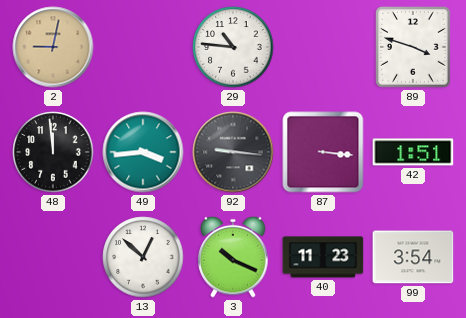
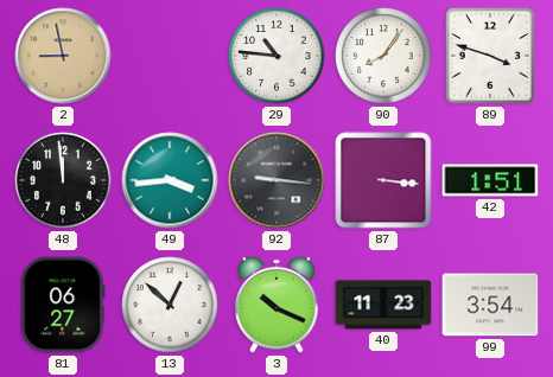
2: 9:02 -> 8:58
90: none -> 8:06
81: none -> 06:27
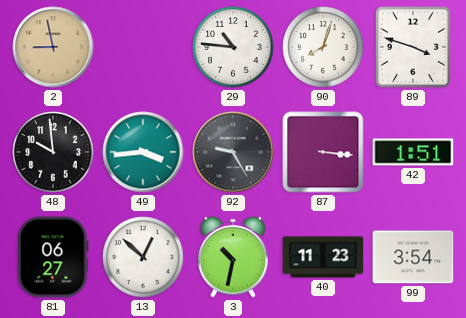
90: 8:06 -> 8:03
48: 11:59 -> 9:59
92: 9:16 -> 9:25
3: 10:19 -> 10:32
